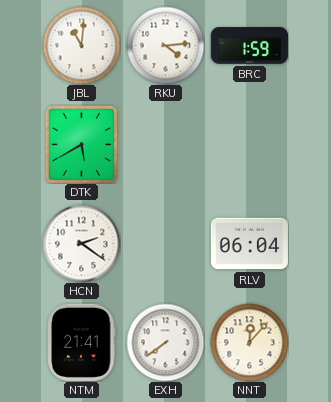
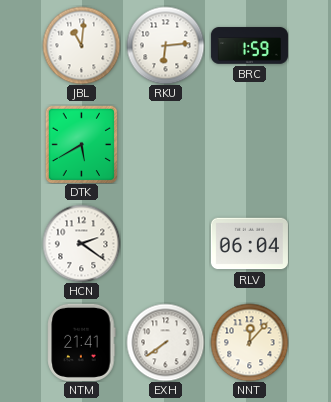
RKU: 4:14 -> 6:14
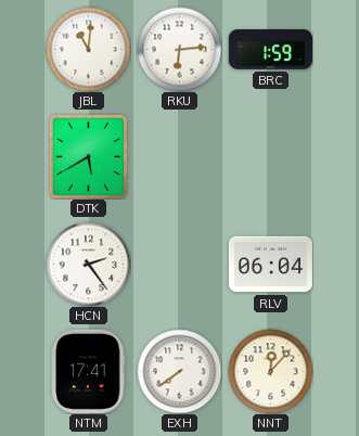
HCN: 2:21 -> 2:24
NTM: 21:41 -> 17:41
